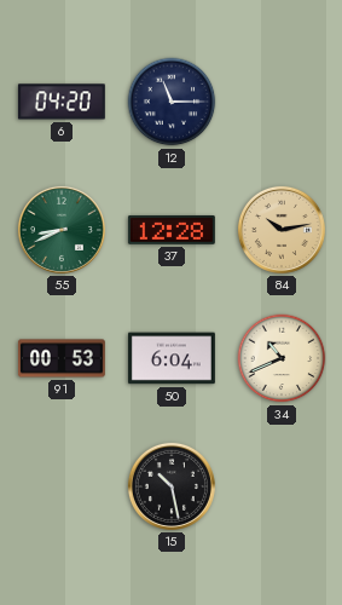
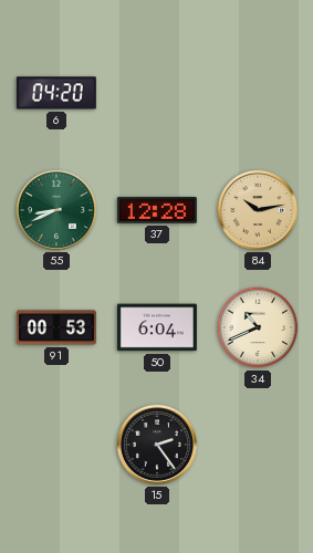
12: 11:15 -> none
15: 10:28 -> 2:24
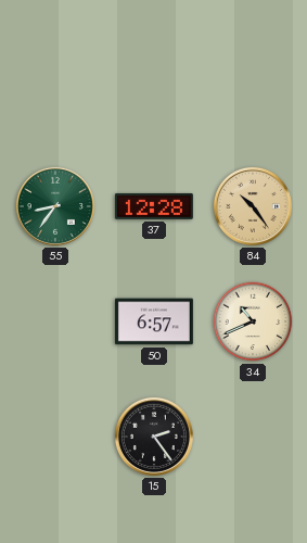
6: 04:20 -> none
55: 8:41 -> 8:36
84: 10:13 -> 10:24
91: 00:53 -> none
50: 6:04 -> 6:57
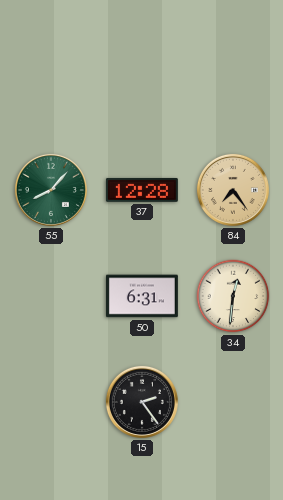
55: 8:36 -> 8:07
84: 10:24 -> 7:24
50: 6:57 -> 6:31
34: 10:41 -> 12:31
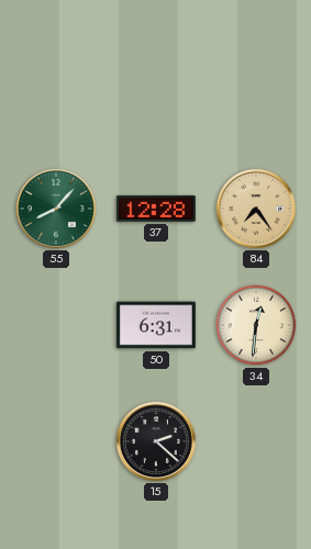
15: 2:24 -> 2:22
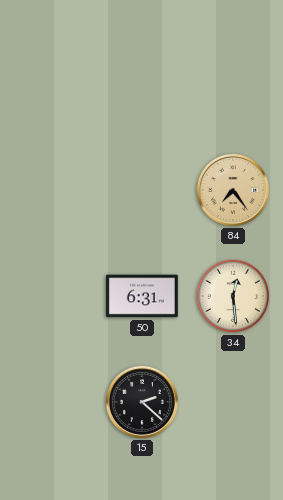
55: 8:07 -> none
37: 12:28 -> none
34: 12:31 -> 12:29
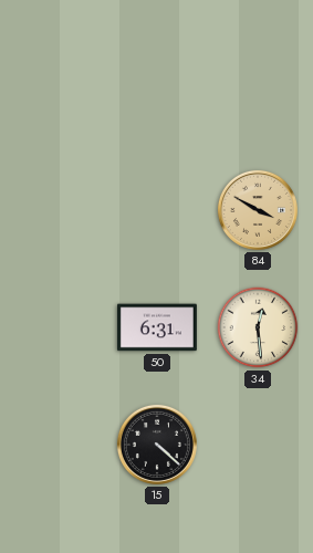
84: 7:24 -> 3:50
15: 2:22 -> 4:22
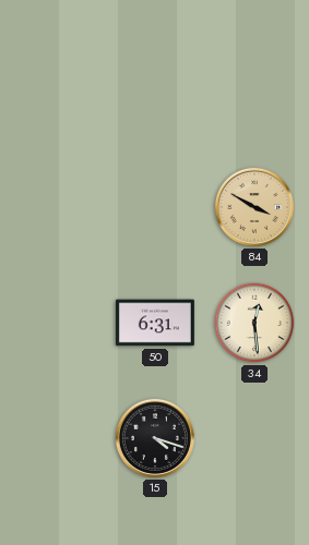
15: 4:22 -> 4:18
